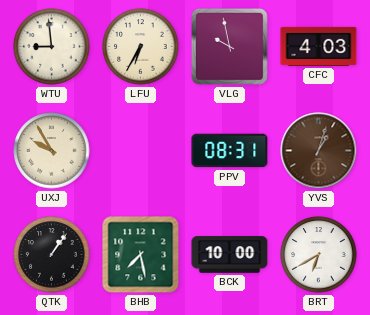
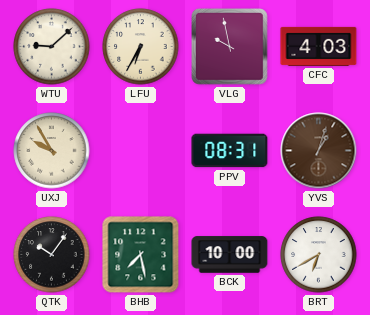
WTU: 8:59 -> 9:08
QTK: 1:06 -> 10:06
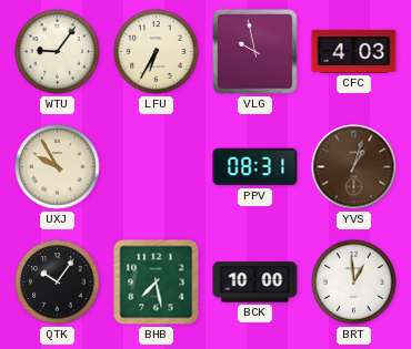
WTU: 9:08 -> 9:06
BRT: 6:40 -> 12:59
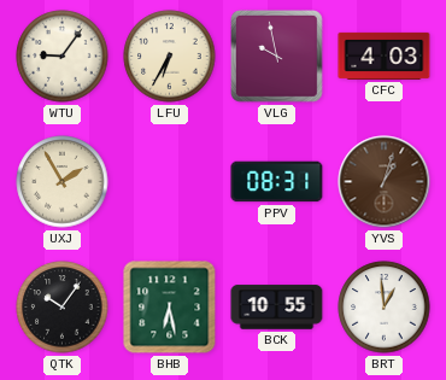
UXJ: 9:55 -> 1:55
BHB: 7:28 -> 6:28
BCK: 10:00 -> 10:55
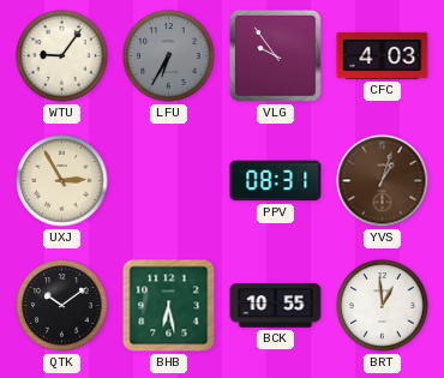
LFU dial: cream -> grey
VLG: 9:58 -> 9:54
UXJ: 1:55 -> 2:55
QTK: 10:06 -> 10:09
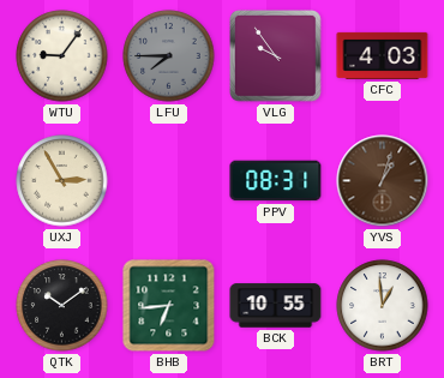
LFU: 6:35 -> 7:45
BHB: 6:28 -> 6:44
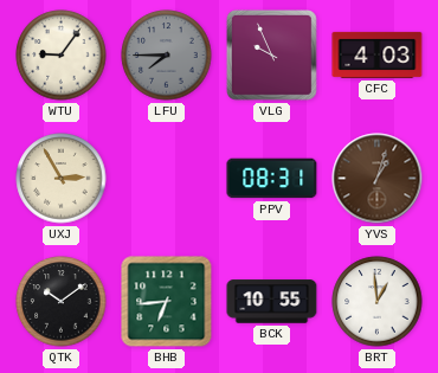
VLG: 9:54 -> 9:56
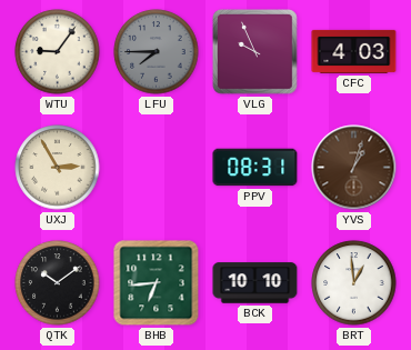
BCK: 10:55 -> 10:10
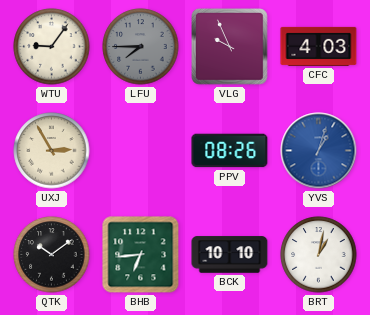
PPV: 08:31 -> 08:26
YVS dial: brown -> blue
BRT: 12:59 -> 1:02
